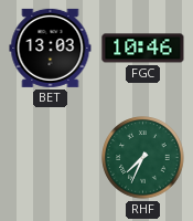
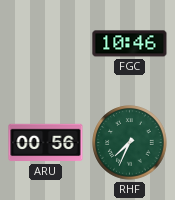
BET: 13:03 -> none
ARU: none -> 00:56
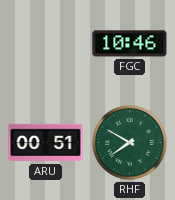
ARU: 00:56 -> 00:51
RHF: 7:34 -> 7:50
